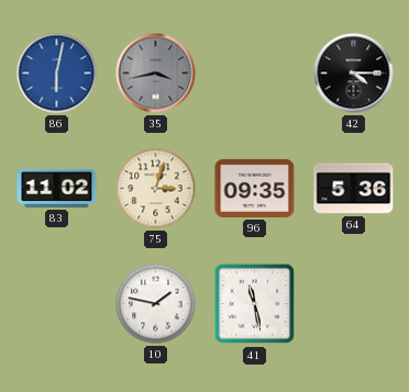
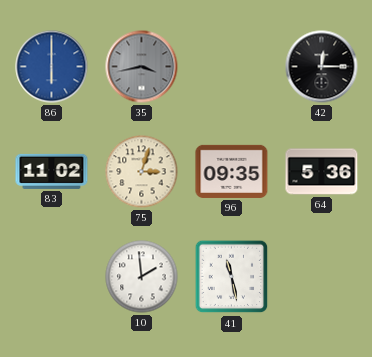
86: 6:02 -> 6:00
42: 4:15 -> 12:15
10: 1:47 -> 1:59
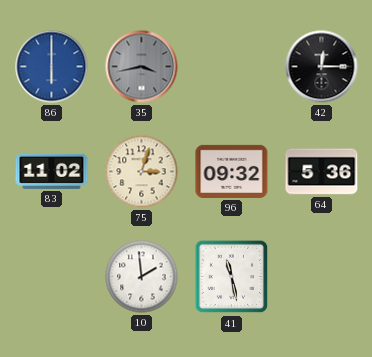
96: 09:35 -> 09:32
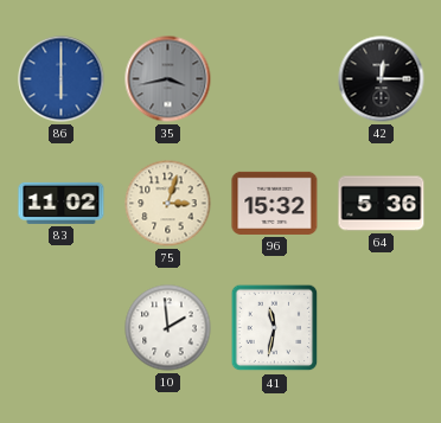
96: 09:32 -> 15:32
41: 11:28 -> 11:32
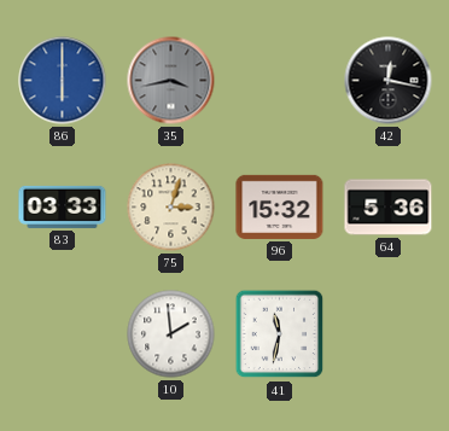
42: 12:15 -> 12:17
83: 11:02 -> 03:33
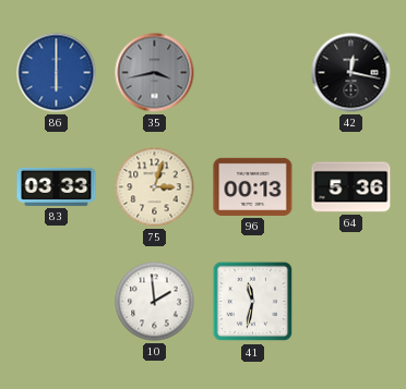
96: 15:32 -> 00:13
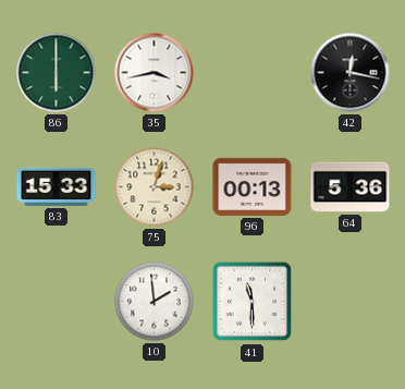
86 dial: blue -> green
35 dial: grey -> white
83: 03:33 -> 15:33
41: 11:32 -> 11:30
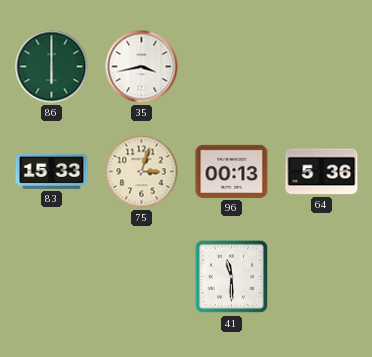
42: 12:17 -> none
10: 1:59 -> none
